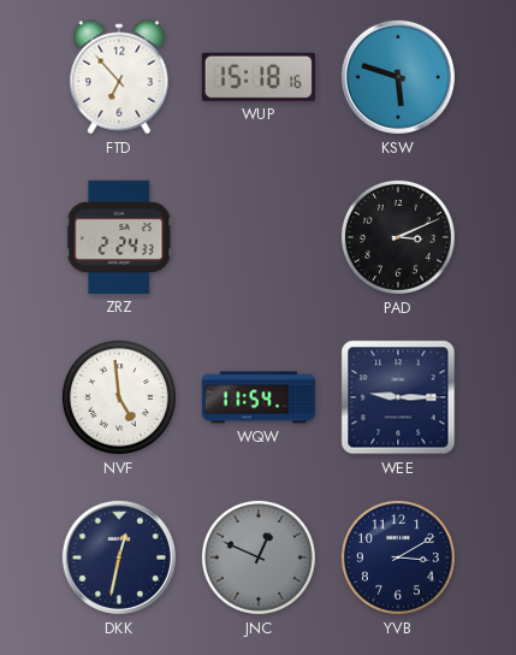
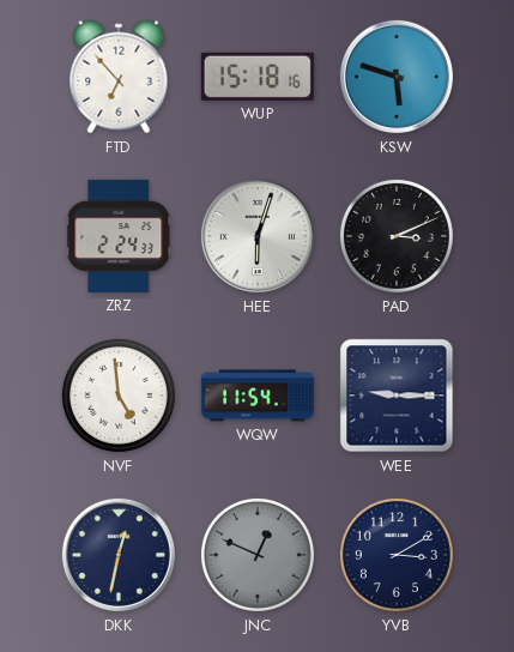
HEE: none -> 6:03
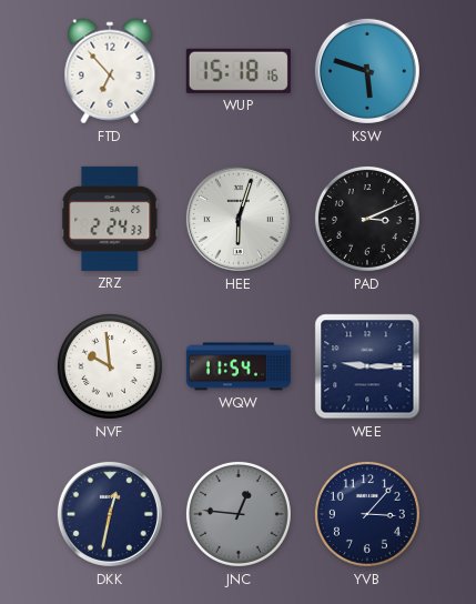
NVF: 4:59 -> 9:59
JNC: 12:49 -> 12:46
YVB: 3:10 -> 3:07
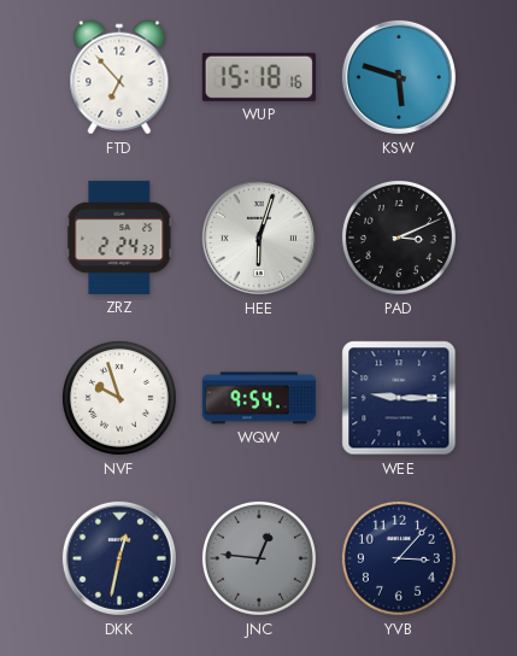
NVF: 9:59 -> 9:57
WQW: 11:54 -> 9:54
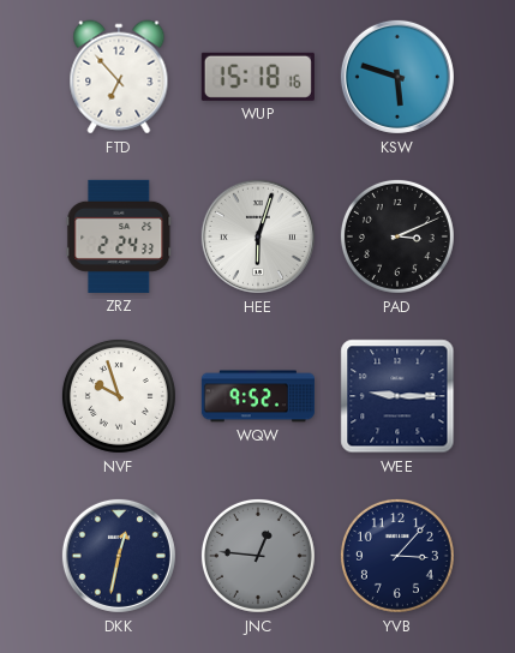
WQW: 9:54 -> 9:52
